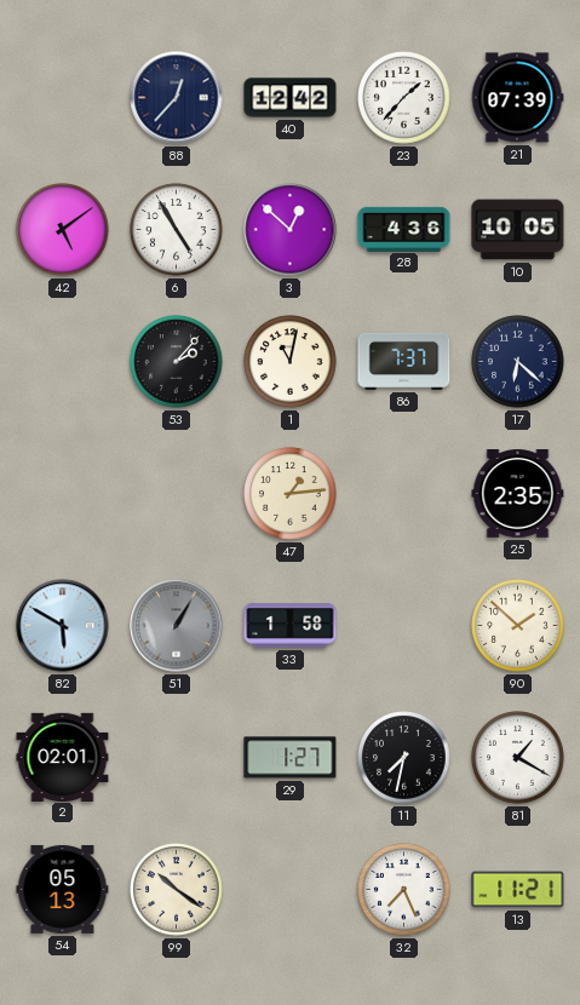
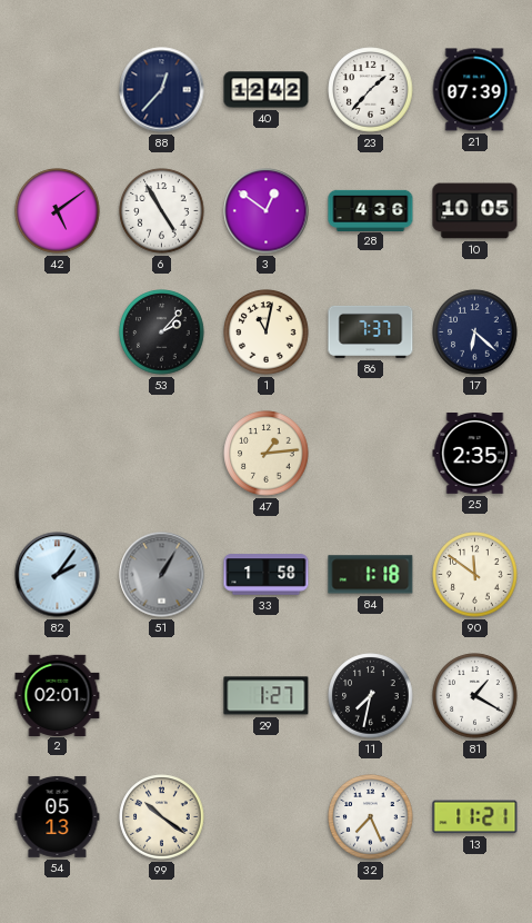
3: 12:52 -> 12:51
82: 5:50 -> 2:06
84: none -> 1:18
90: 1:52 -> 11:51
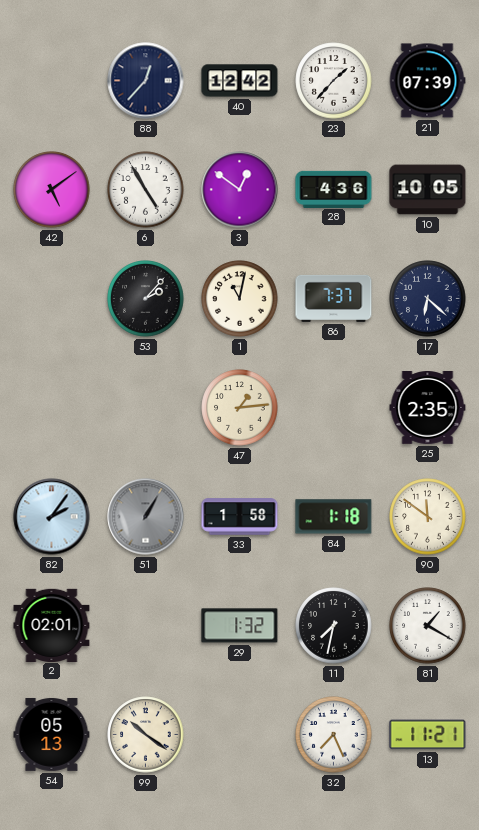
29: 1:27 -> 1:32
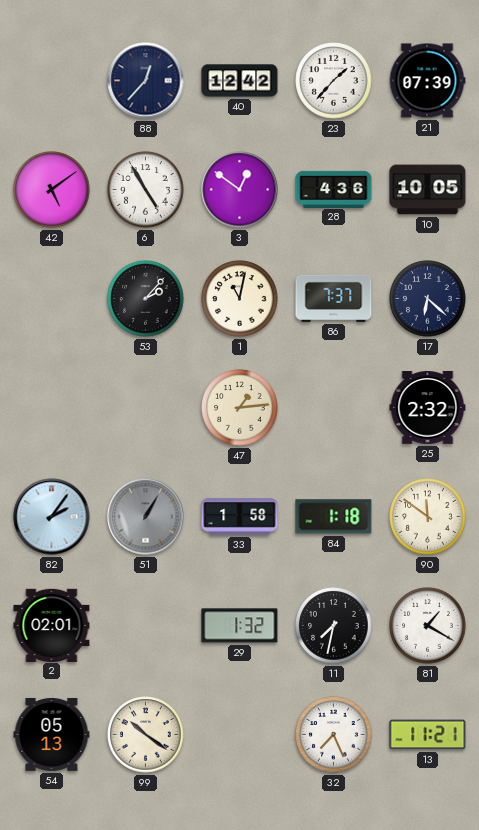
25: 2:35 -> 2:32
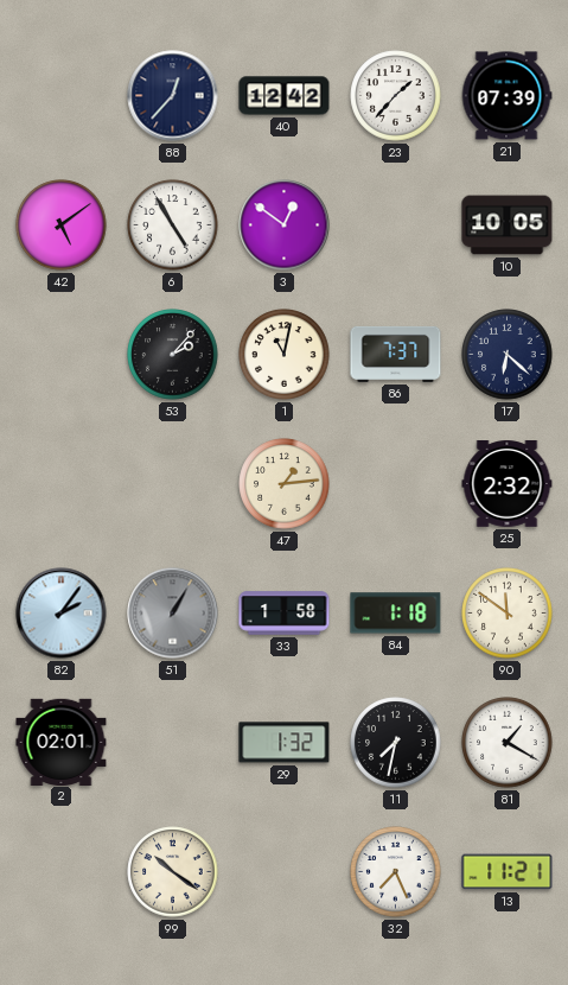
28: 4:36 -> none
54: 05:13 -> none
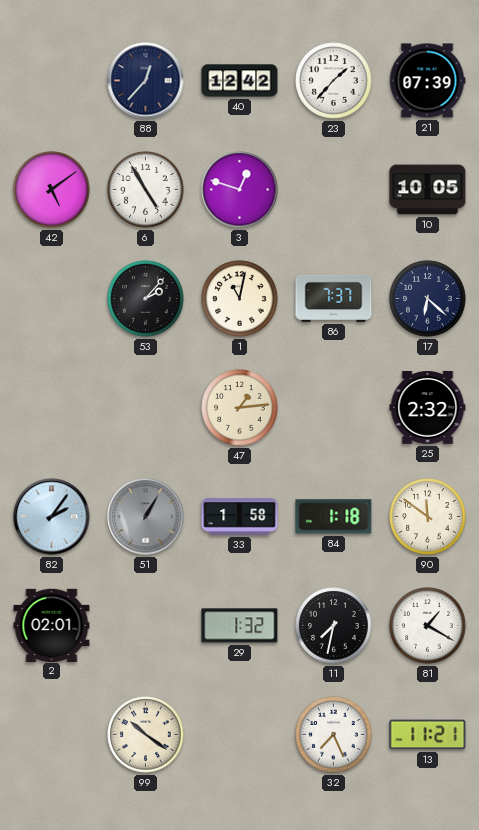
3: 12:51 -> 12:48
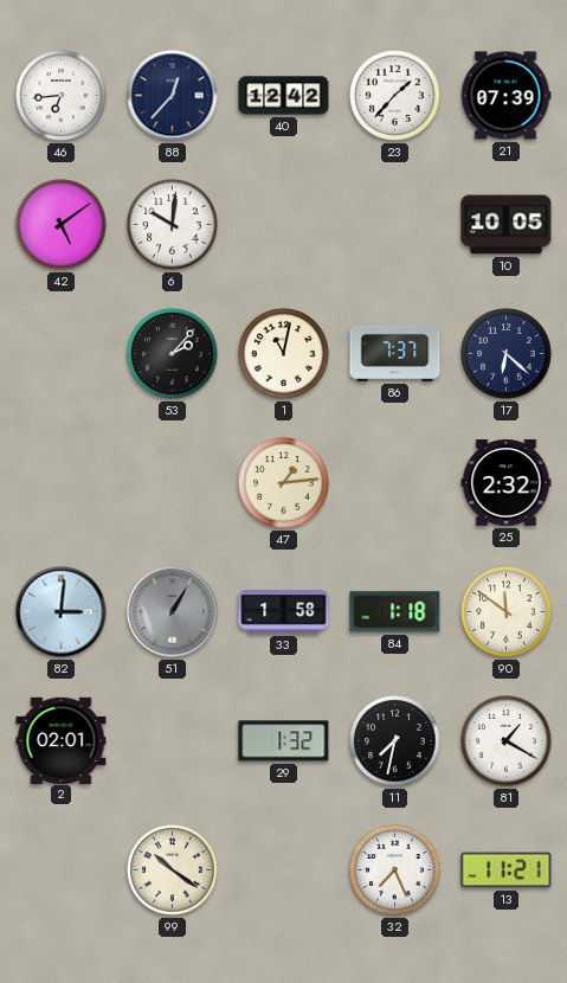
46: none -> 6:44
6: 4:55 -> 10:01
3: 12:48 -> none
82: 2:06 -> 3:01
